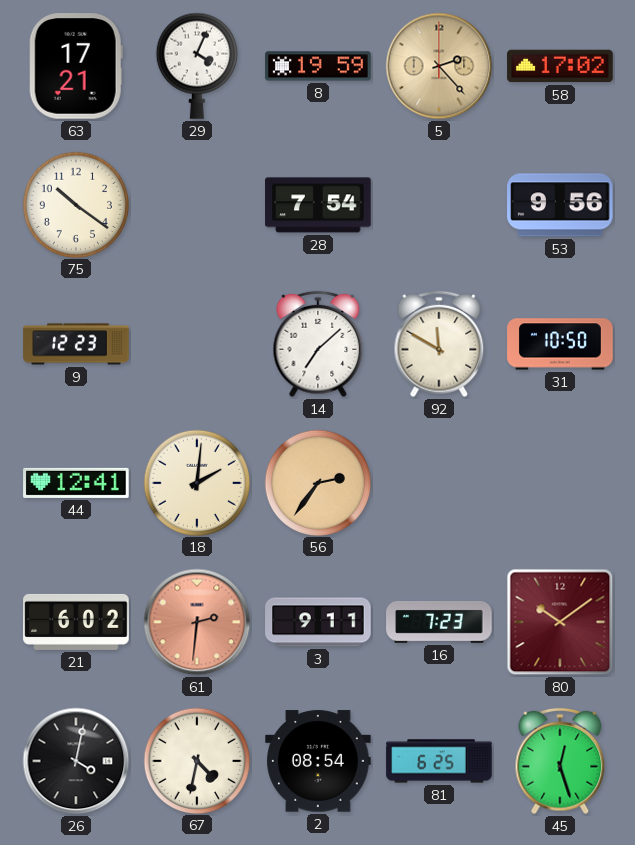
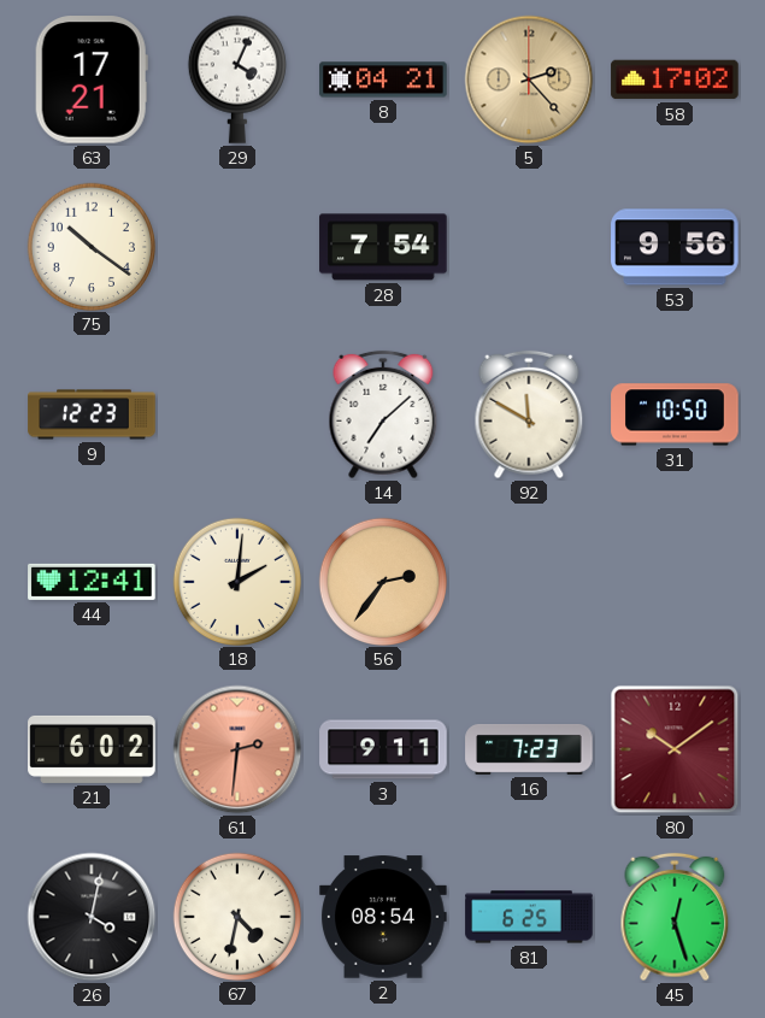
8: 19:59 -> 04:21
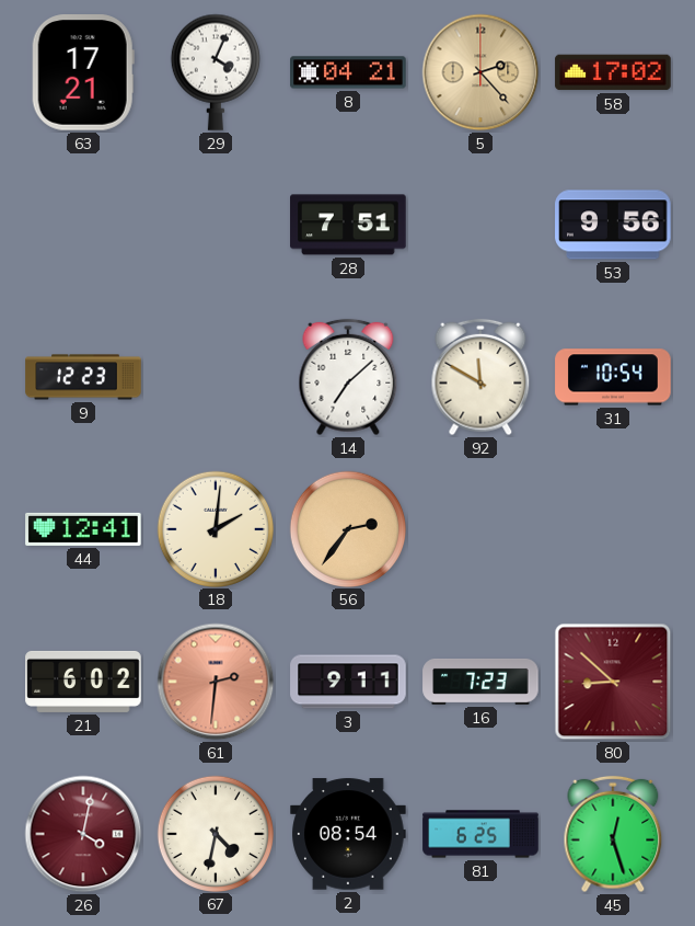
75: 10:21 -> none
28: 7:54 -> 7:51
31: 10:50 -> 10:54
80: 10:09 -> 8:52
26 dial: black -> burgundy
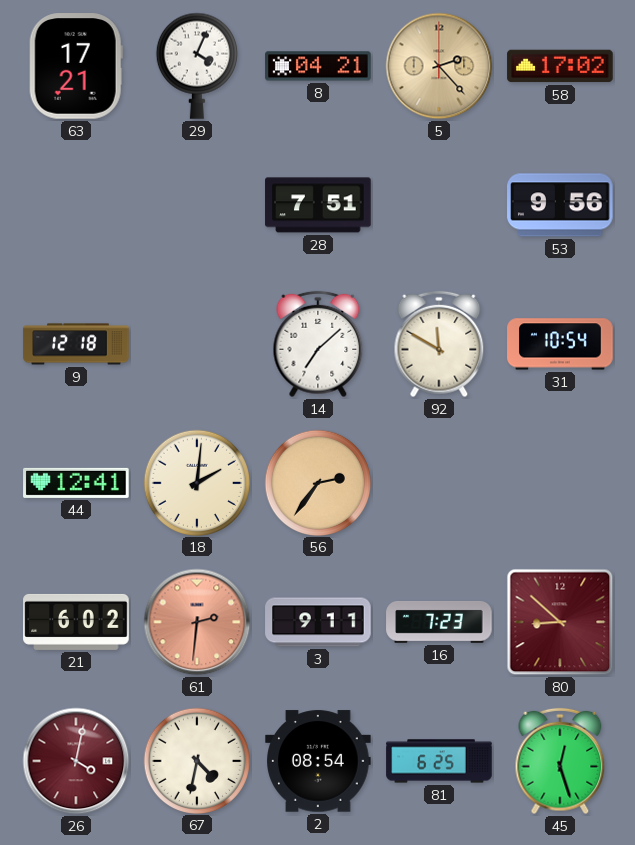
9: 12:23 -> 12:18
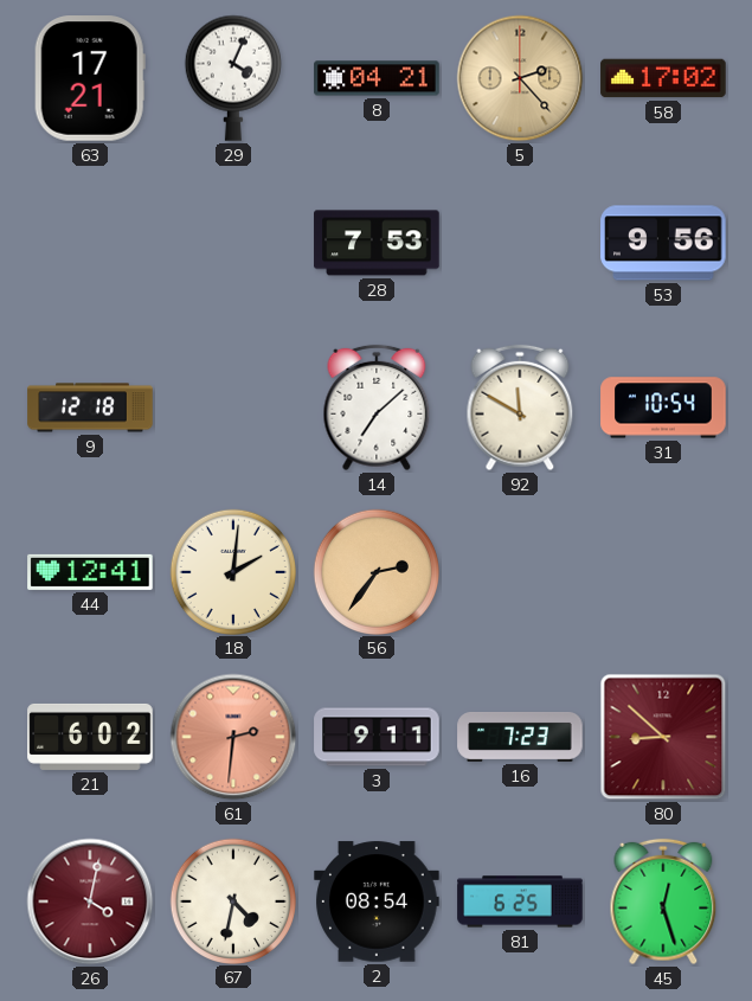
28: 7:51 -> 7:53
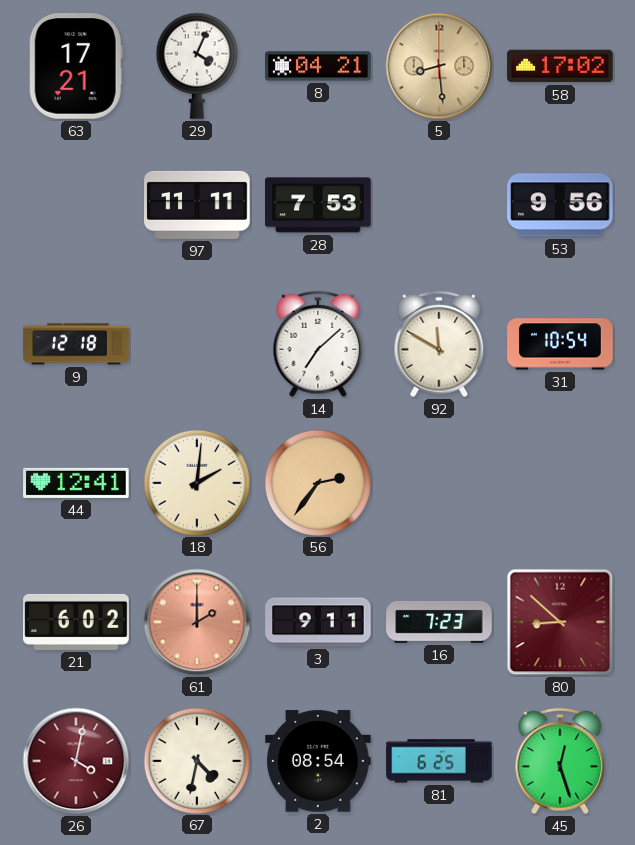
5: 2:23 -> 8:29
97: none -> 11:11
61: 2:31 -> 2:00
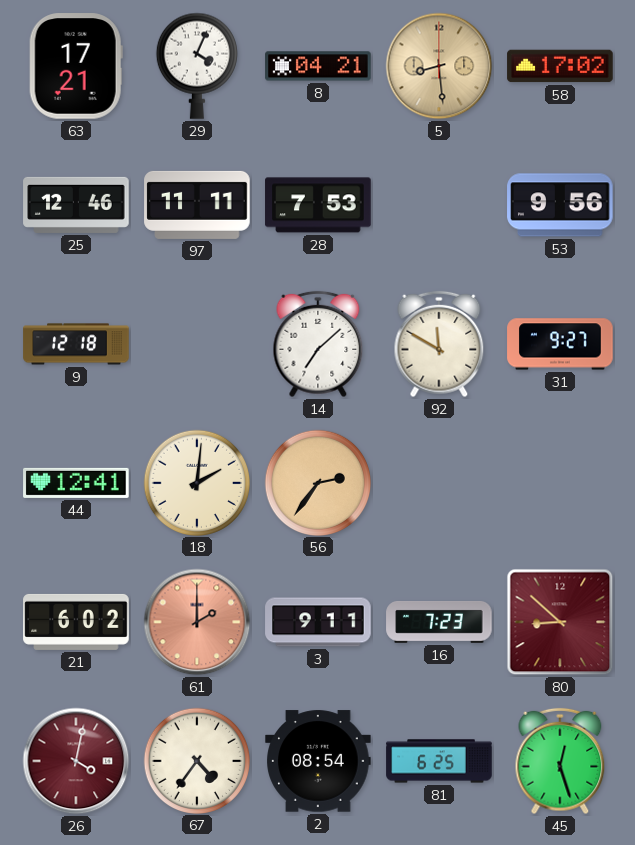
25: none -> 12:46
31: 10:54 -> 9:27
67: 4:32 -> 4:36
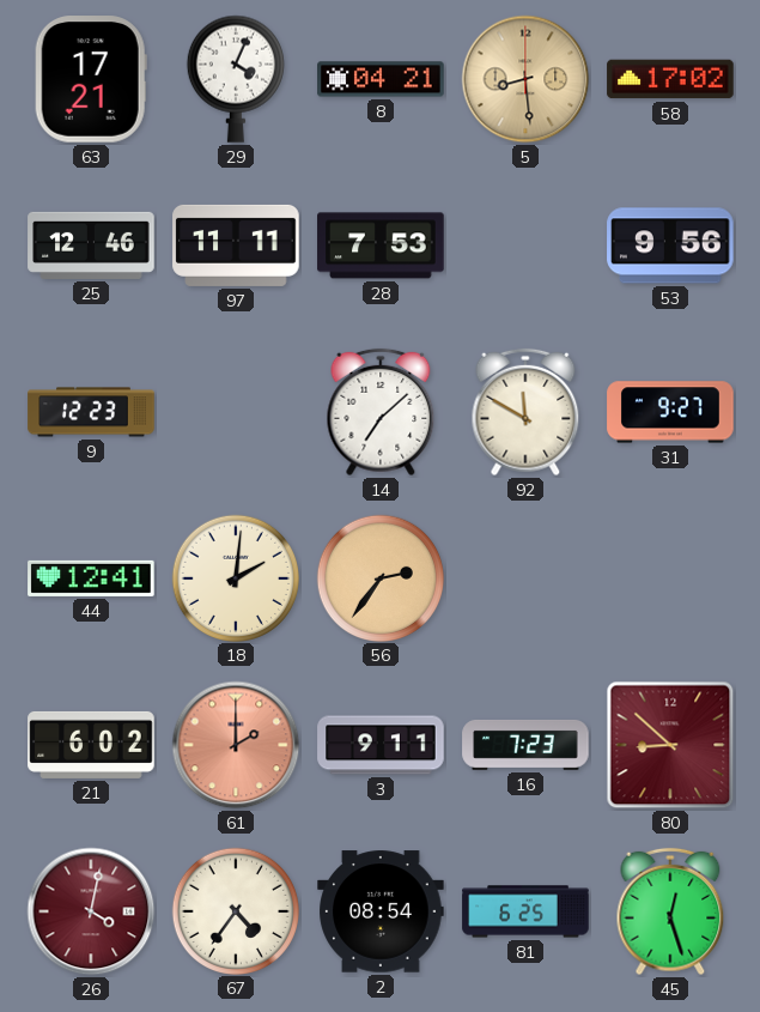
9: 12:18 -> 12:23
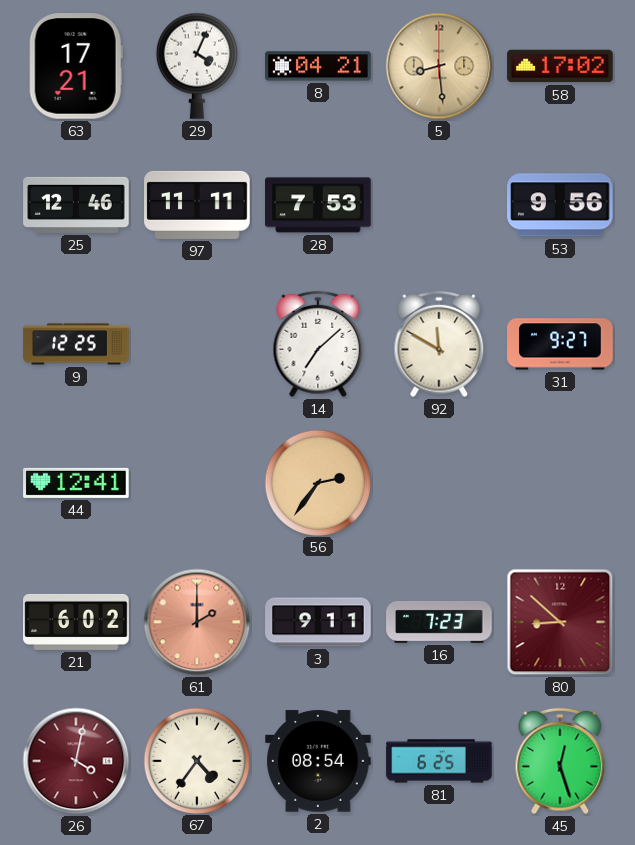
9: 12:23 -> 12:25
18: 2:01 -> none
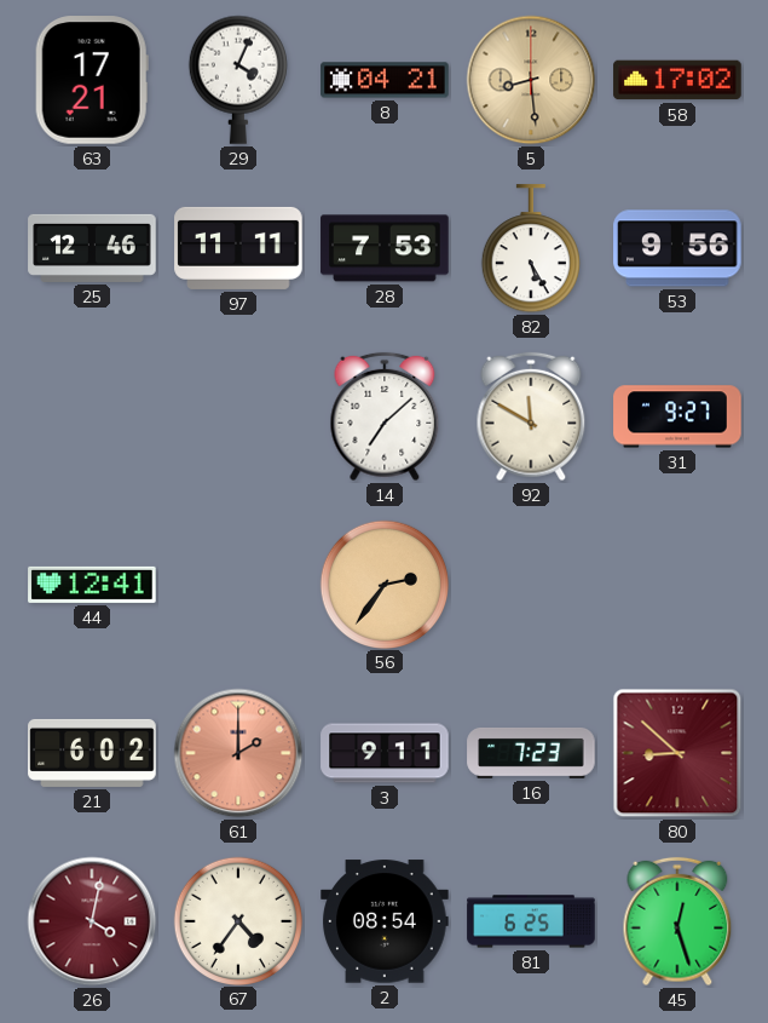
82: none -> 5:25
9: 12:25 -> none
